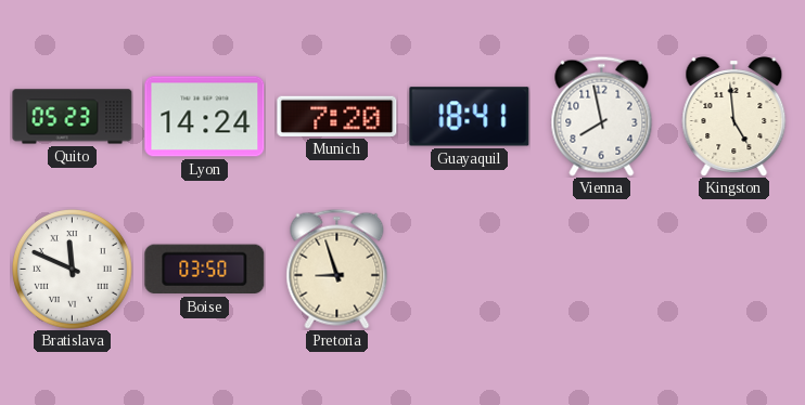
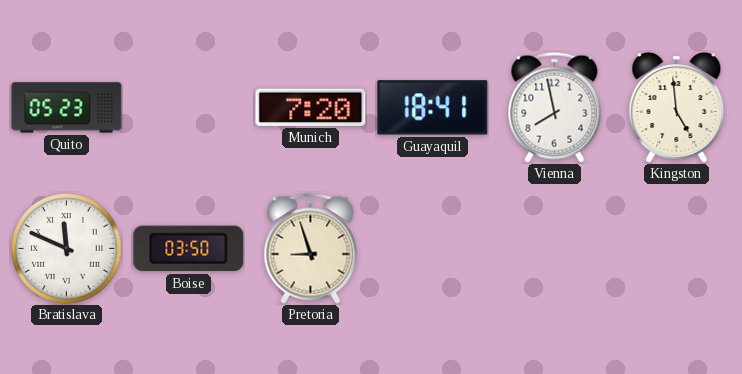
Lyon: 14:24 -> none
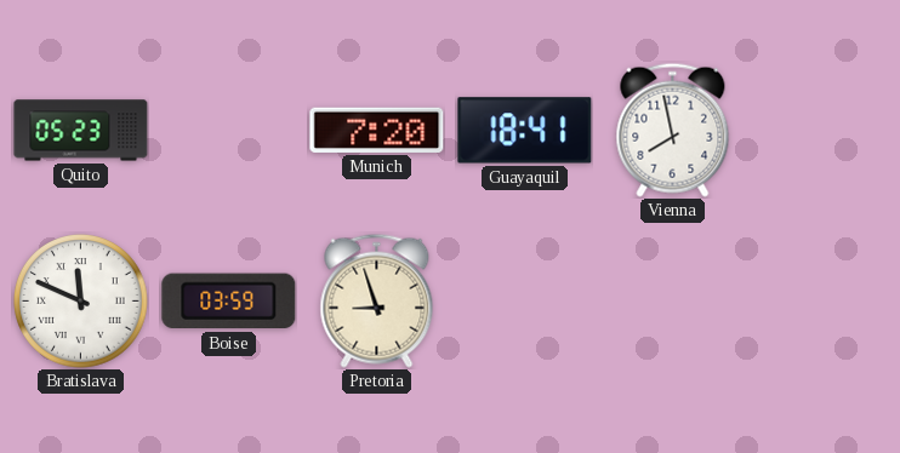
Kingston: 4:59 -> none
Boise: 03:50 -> 03:59
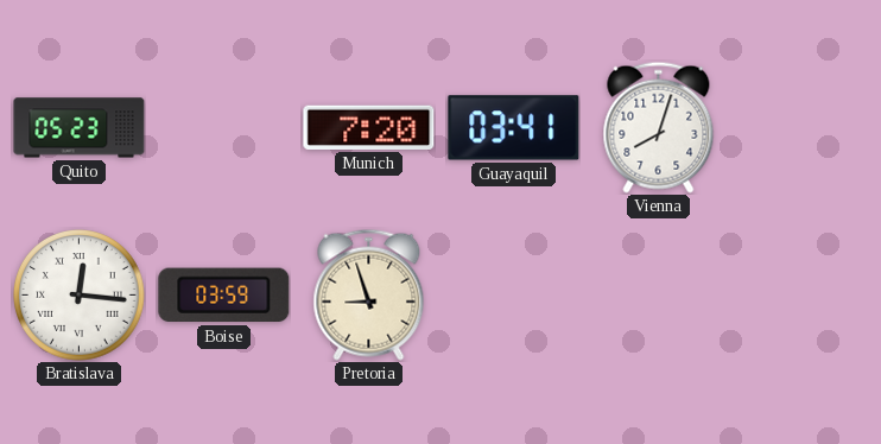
Guayaquil: 18:41 -> 03:41
Vienna: 7:58 -> 8:03
Bratislava: 11:49 -> 12:16
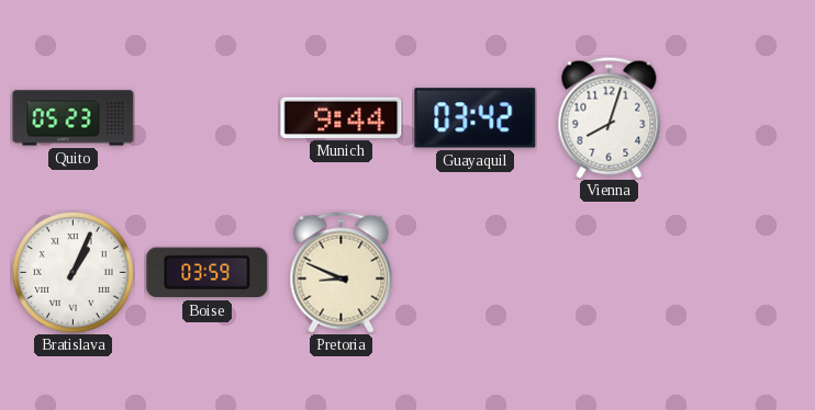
Munich: 7:20 -> 9:44
Guayaquil: 03:41 -> 03:42
Bratislava: 12:16 -> 1:04
Pretoria: 8:57 -> 8:49
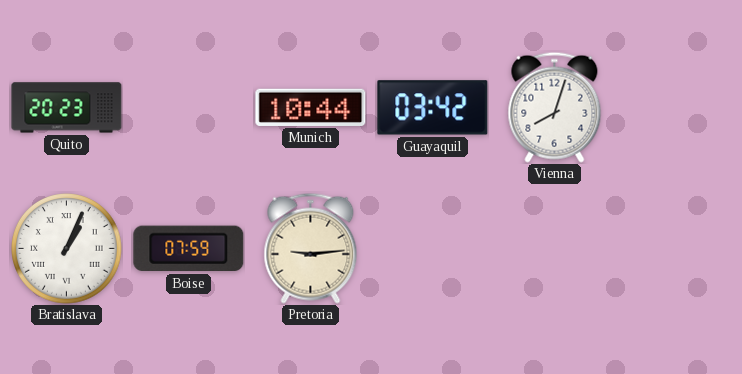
Quito: 05:23 -> 20:23
Munich: 9:44 -> 10:44
Boise: 03:59 -> 07:59
Pretoria: 8:49 -> 9:14
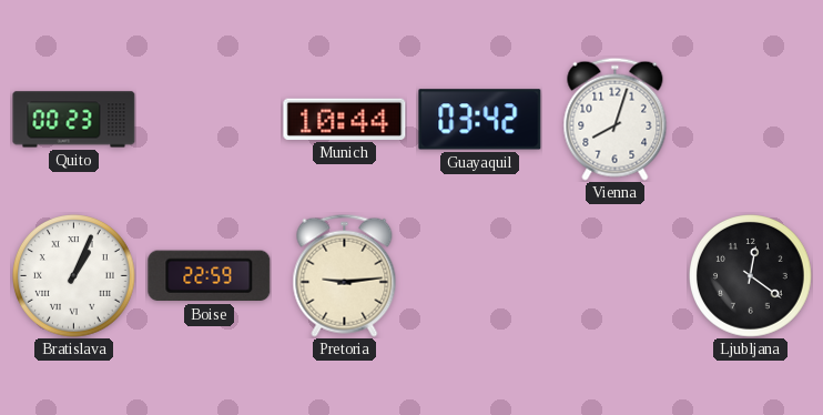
Quito: 20:23 -> 00:23
Boise: 07:59 -> 22:59
Ljubljana: none -> 12:21
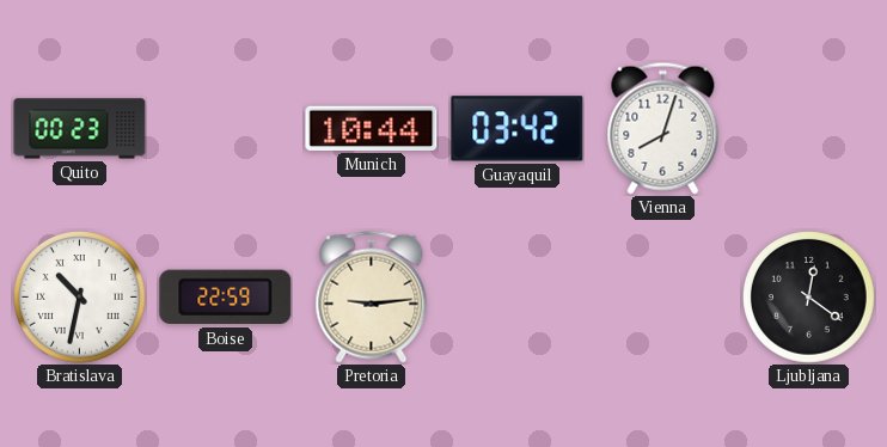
Bratislava: 1:04 -> 10:32
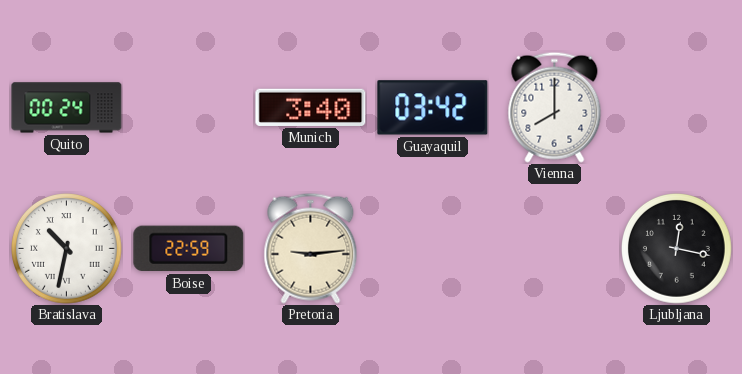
Quito: 00:23 -> 00:24
Munich: 10:44 -> 3:40
Vienna: 8:03 -> 8:00
Ljubljana: 12:21 -> 12:17
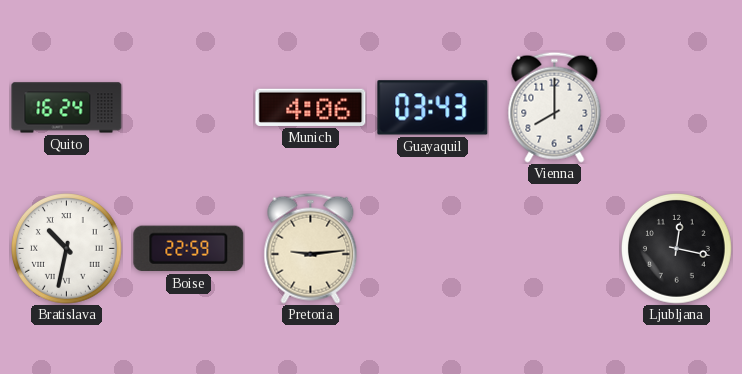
Quito: 00:24 -> 16:24
Munich: 3:40 -> 4:06
Guayaquil: 03:42 -> 03:43
